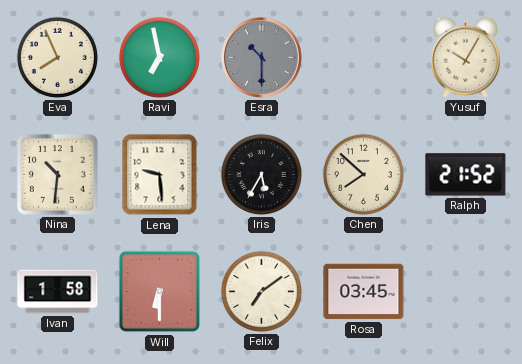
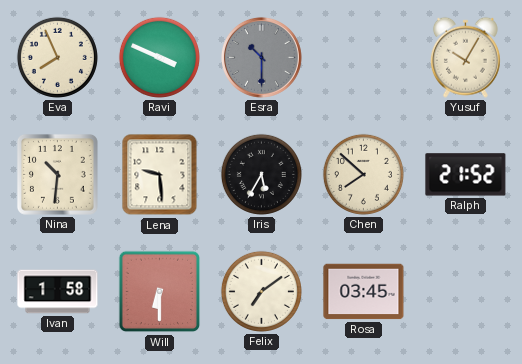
Ravi: 6:58 -> 3:49
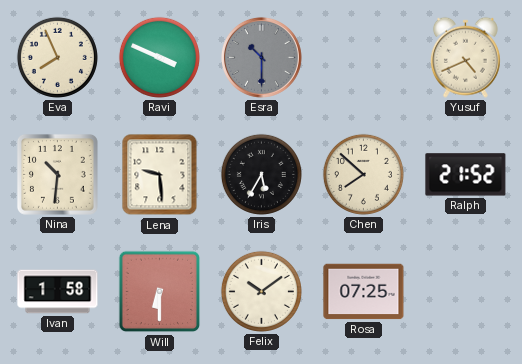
Yusuf: 10:05 -> 4:41
Felix: 7:09 -> 10:09
Rosa: 03:45 -> 07:25
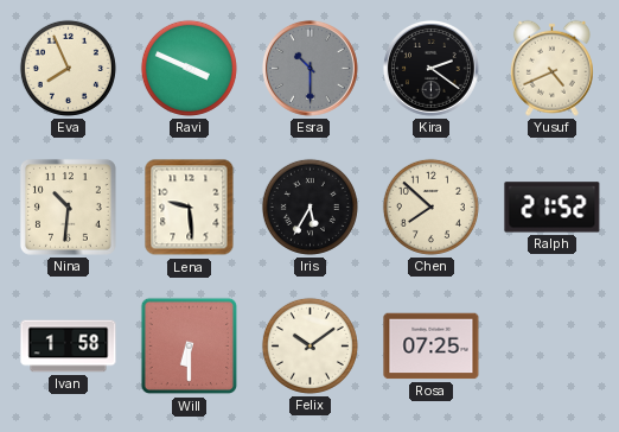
Kira: none -> 2:21
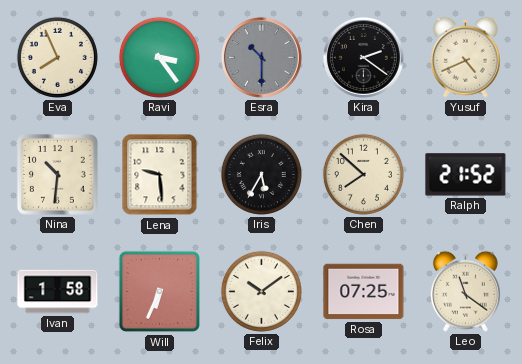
Ravi: 3:49 -> 3:24
Will: 6:30 -> 6:34
Leo: none -> 11:21
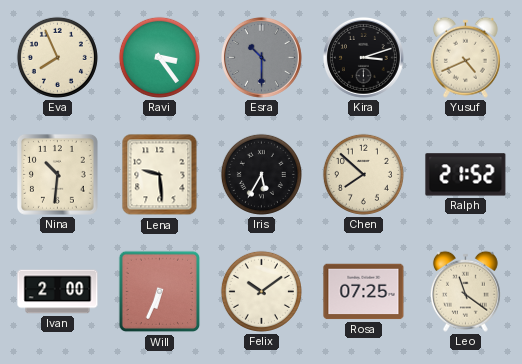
Kira: 2:21 -> 3:12
Ivan: 1:58 -> 2:00
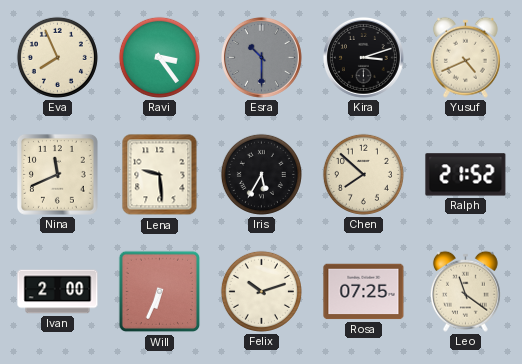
Nina: 10:31 -> 11:41
Felix: 10:09 -> 10:12
